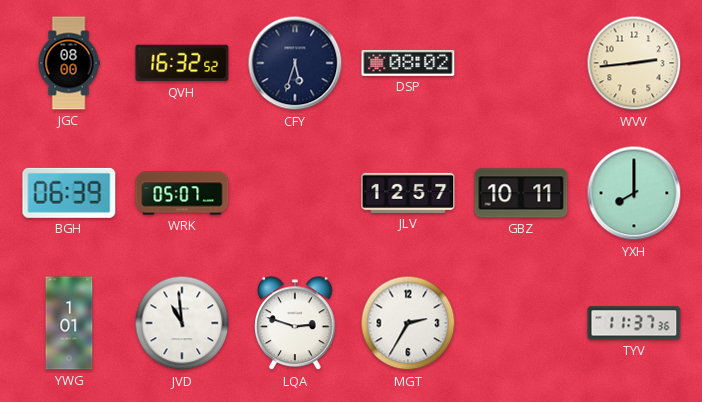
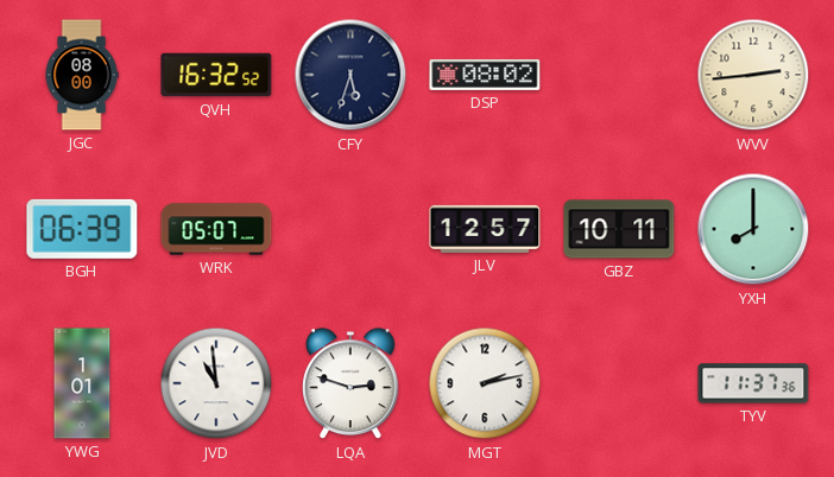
MGT: 2:35 -> 2:13
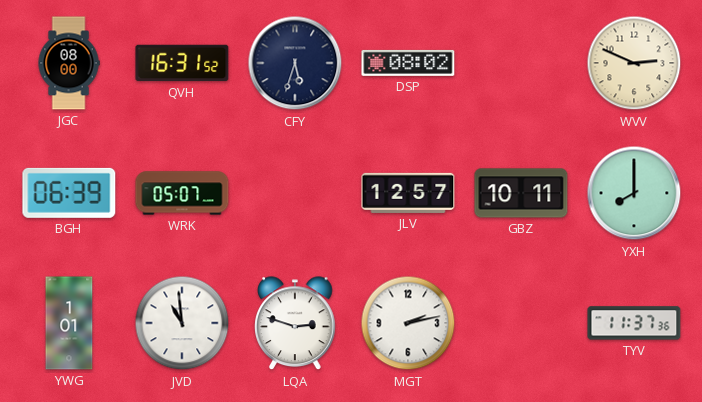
QVH: 16:32 -> 16:31
WVV: 2:44 -> 2:49
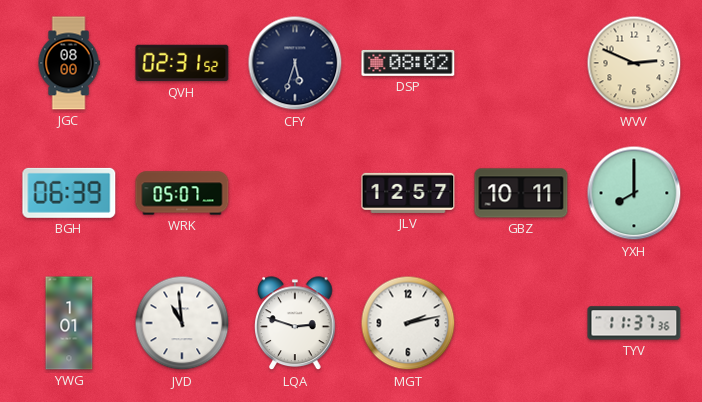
QVH: 16:31 -> 02:31
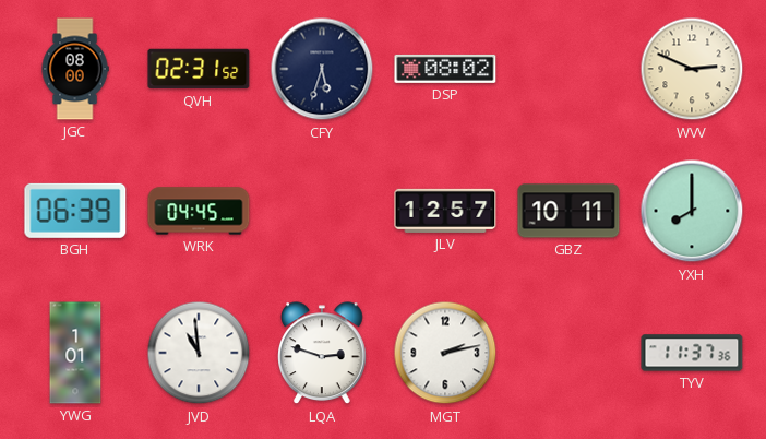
WRK: 05:07 -> 04:45
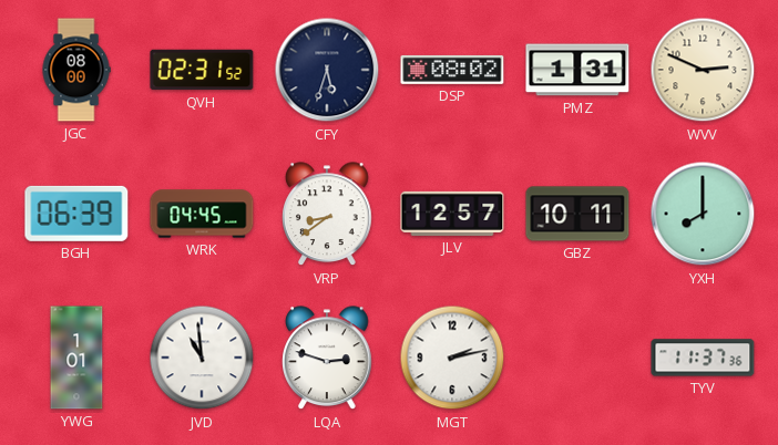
PMZ: none -> 1:31
VRP: none -> 8:39
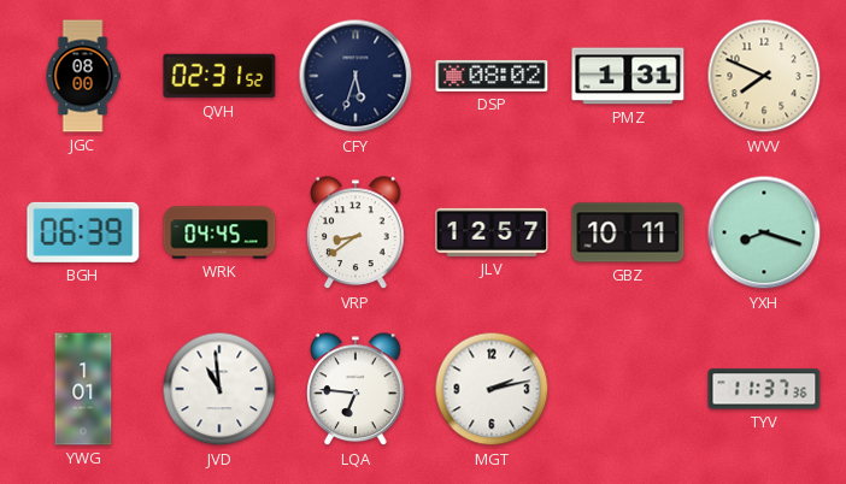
WVV: 2:49 -> 7:49
YXH: 8:00 -> 8:18
LQA: 2:48 -> 6:46
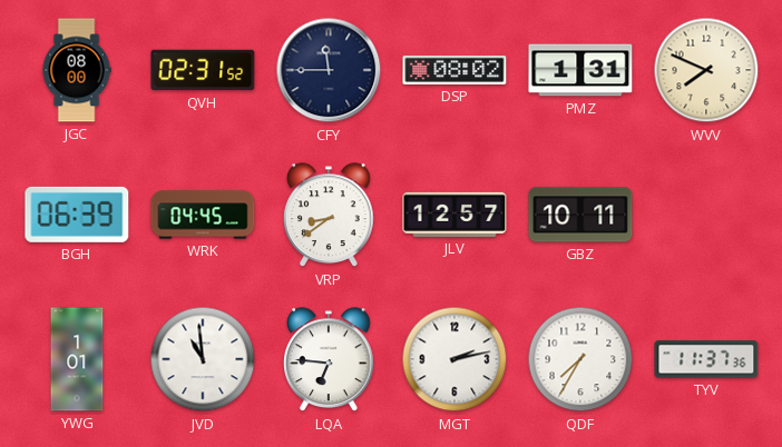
CFY: 5:33 -> 11:45
YXH: 8:18 -> none
QDF: none -> 7:35
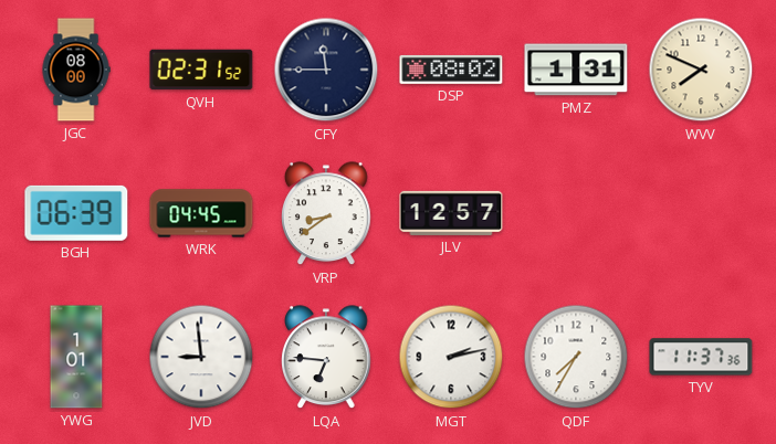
GBZ: 10:11 -> none
JVD: 10:59 -> 8:59
